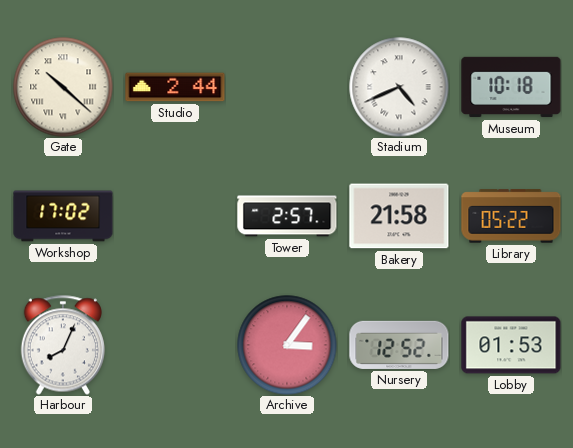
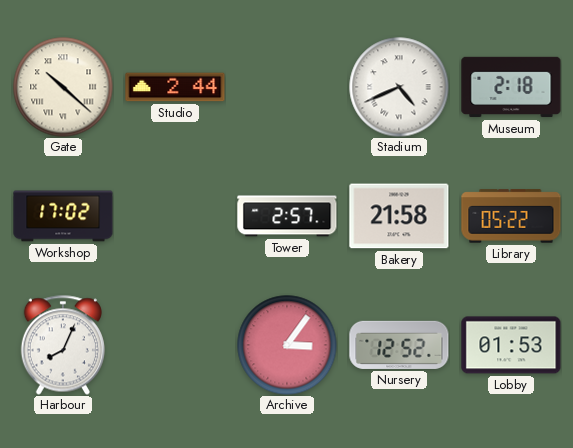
Museum: 10:18 -> 2:18
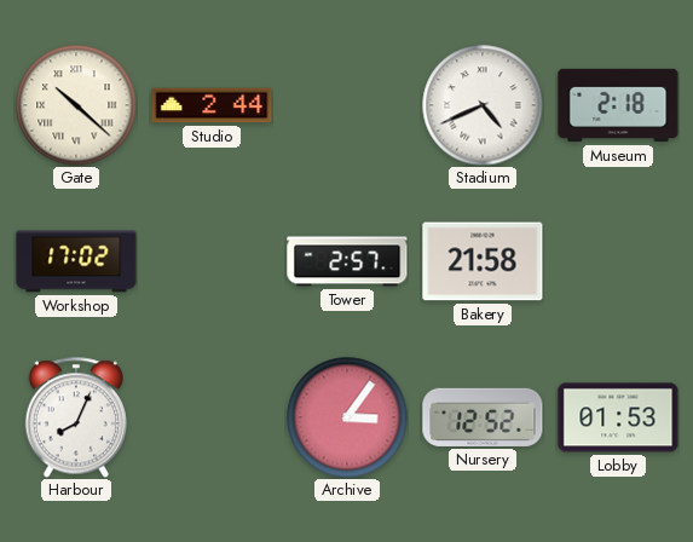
Library: 05:22 -> none
